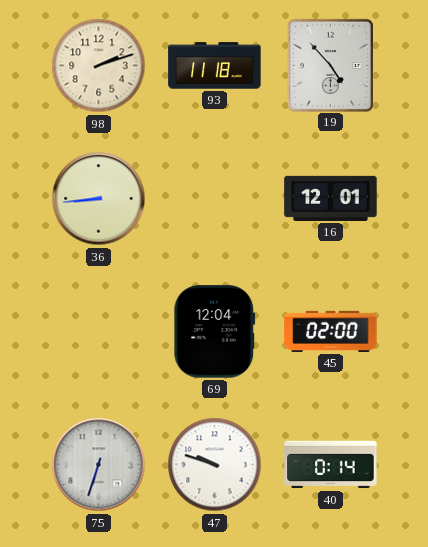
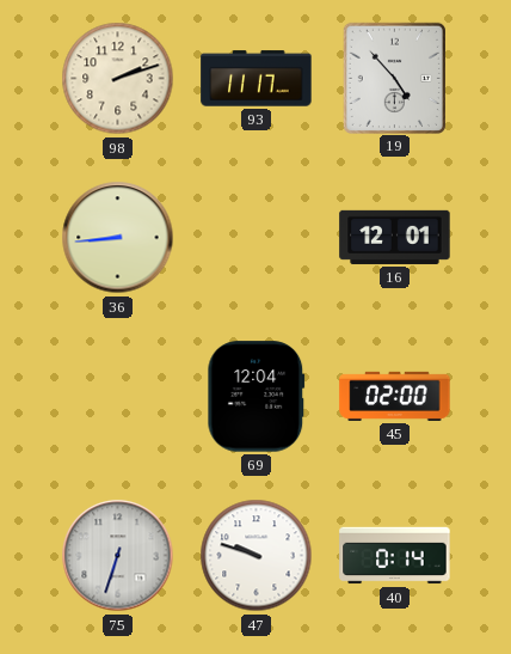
93: 11:18 -> 11:17
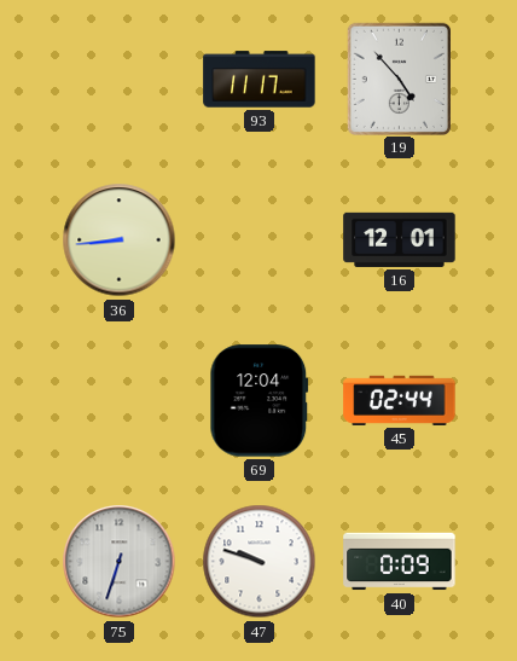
98: 2:12 -> none
45: 02:00 -> 02:44
40: 0:14 -> 0:09
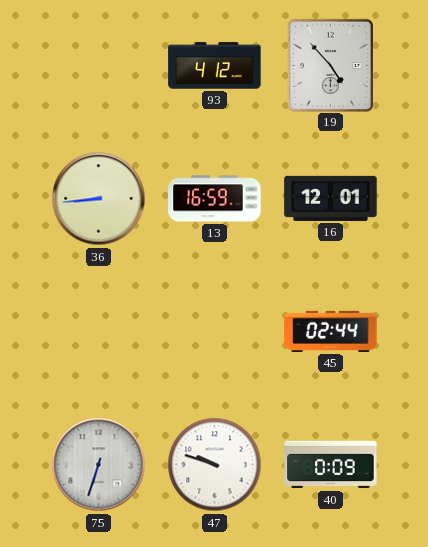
93: 11:17 -> 4:12
13: none -> 16:59
69: 12:04 -> none
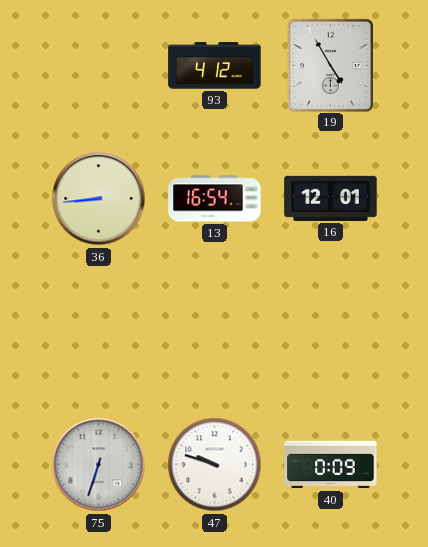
19: 4:53 -> 4:55
13: 16:59 -> 16:54
45: 02:44 -> none
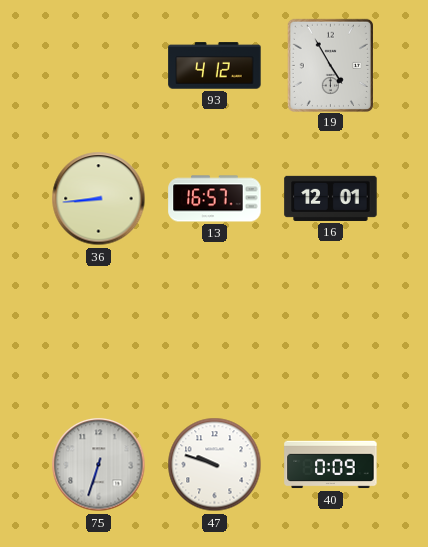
13: 16:54 -> 16:57
